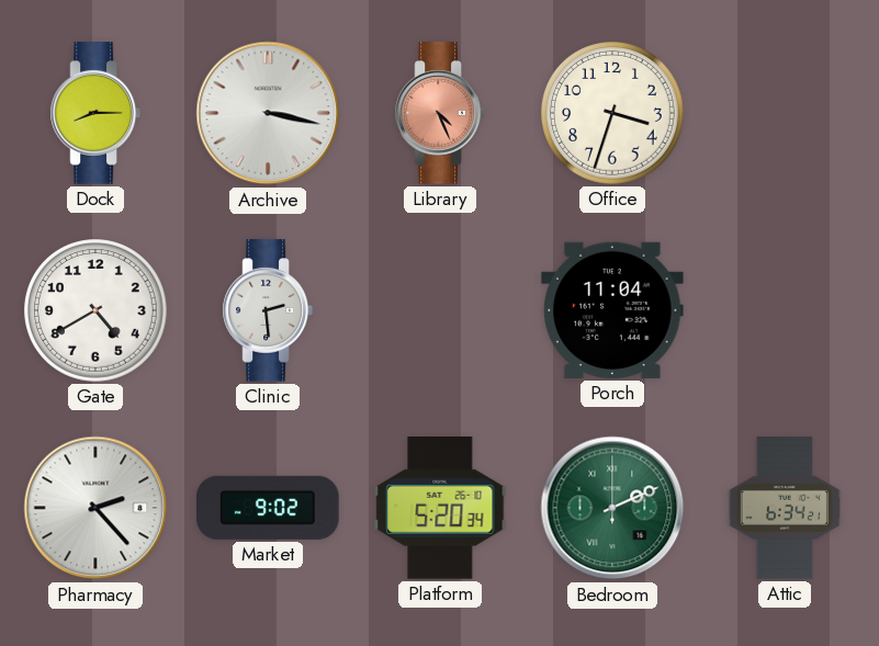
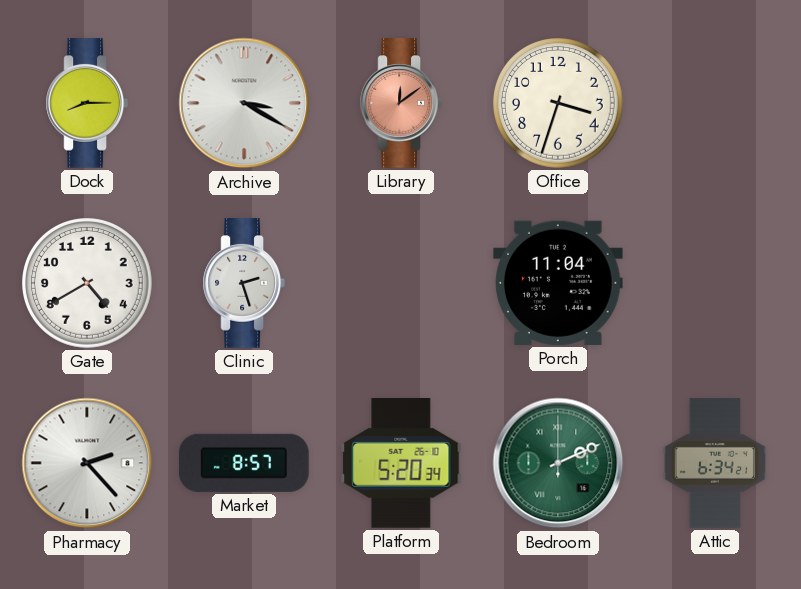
Archive: 3:17 -> 3:20
Library: 4:26 -> 12:09
Clinic: 2:29 -> 2:27
Market: 9:02 -> 8:57
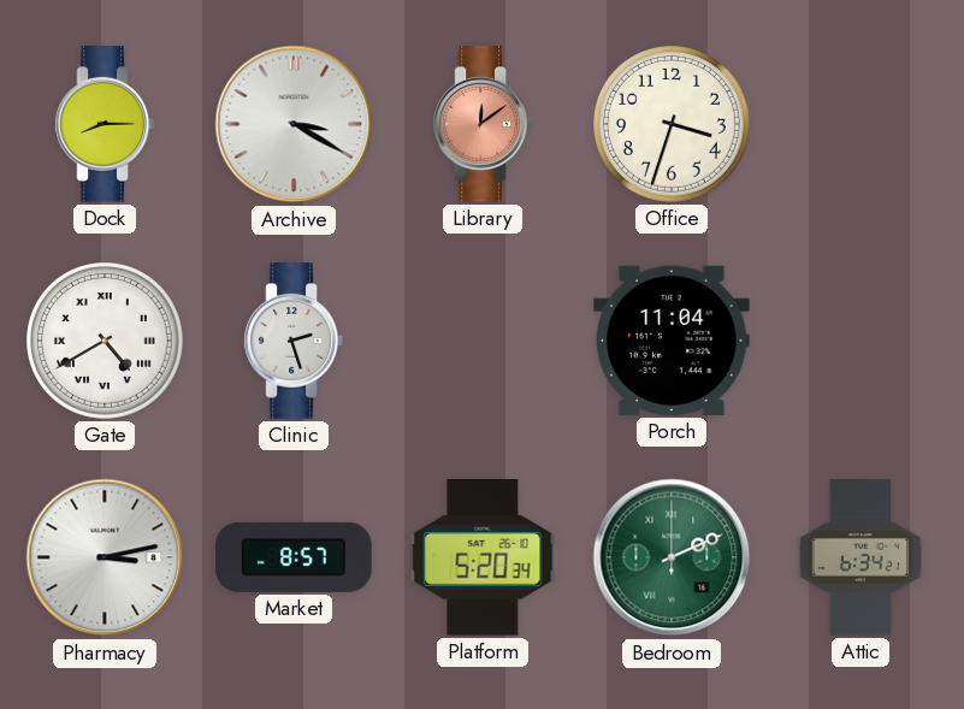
Gate numerals: Arabic -> Roman
Pharmacy: 2:23 -> 3:13
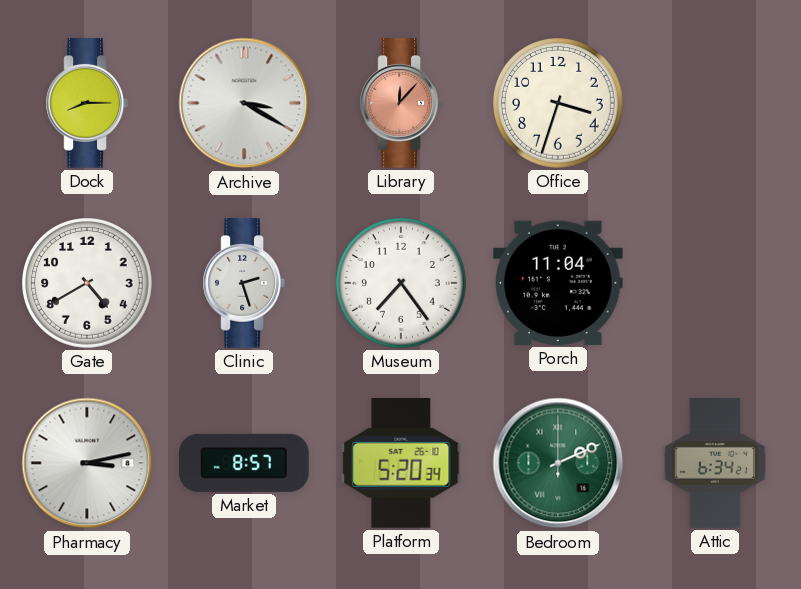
Library: 12:09 -> 12:07
Gate numerals: Roman -> Arabic
Museum: none -> 7:24
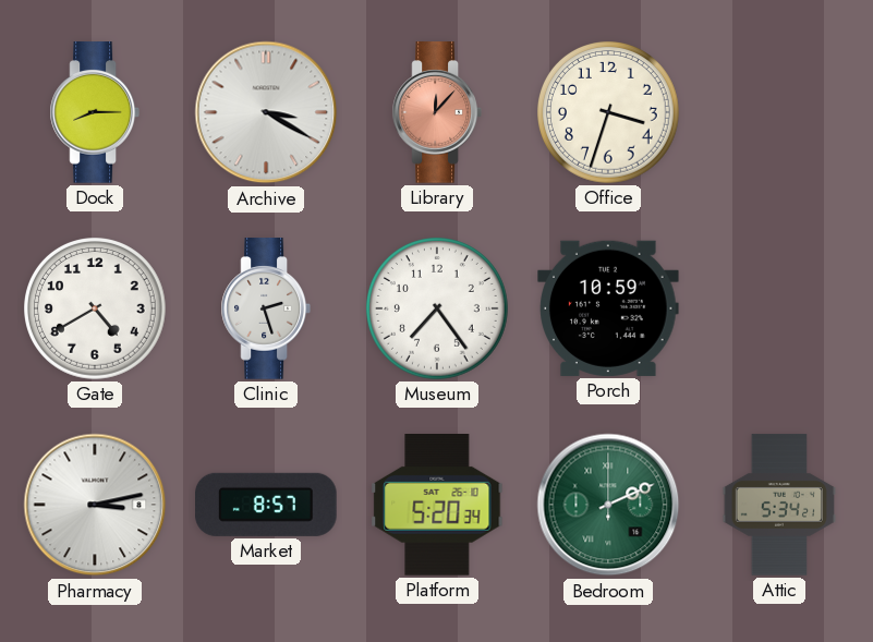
Porch: 11:04 -> 10:59
Attic: 6:34 -> 5:34
